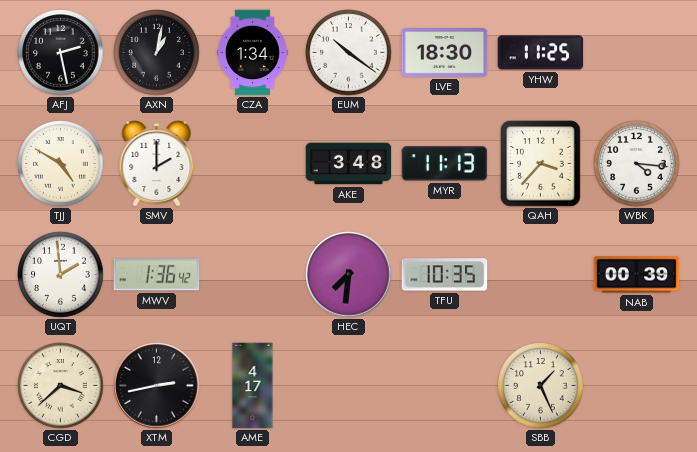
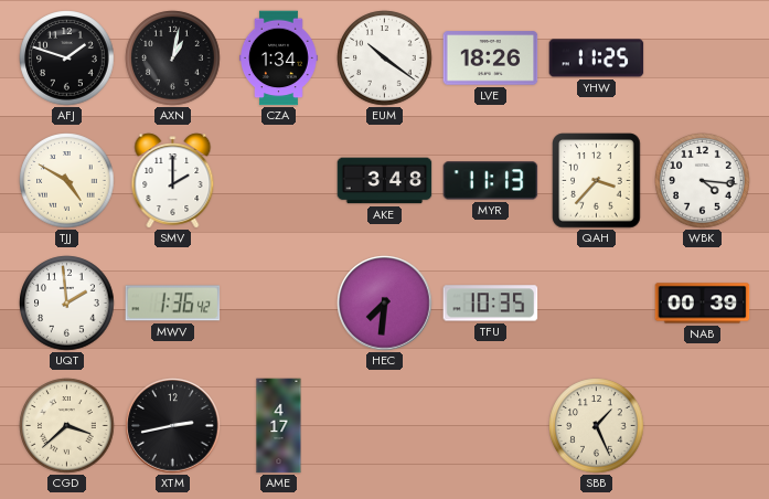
AFJ: 2:28 -> 1:48
LVE: 18:30 -> 18:26
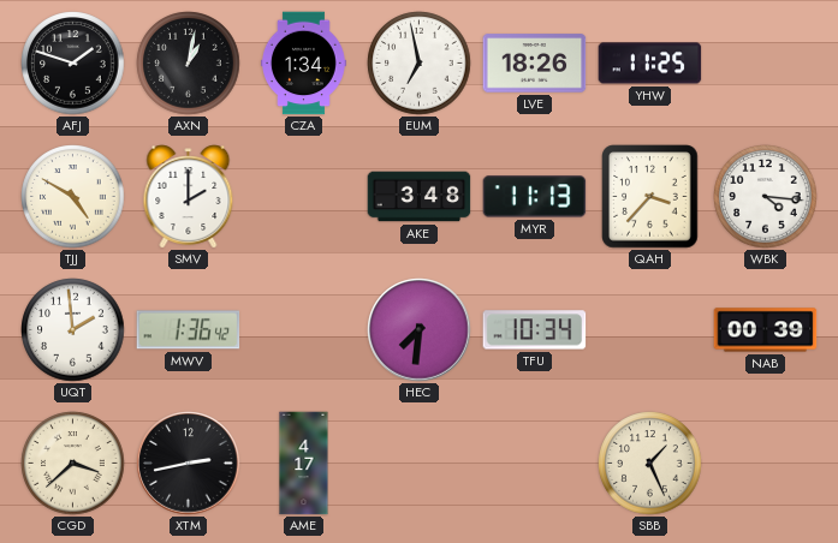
EUM: 10:21 -> 6:58
TFU: 10:35 -> 10:34
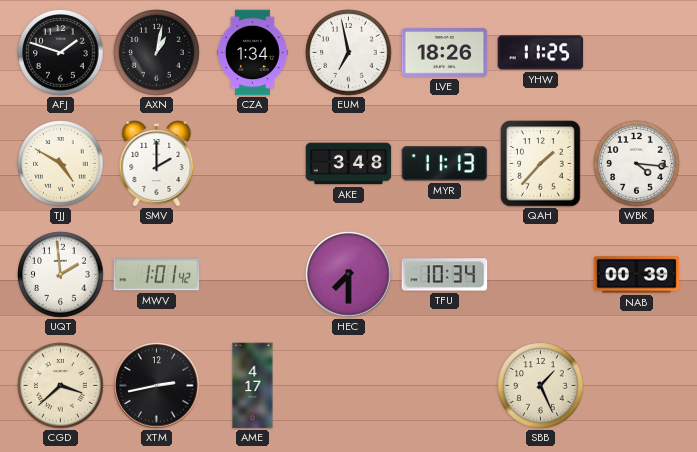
QAH: 3:37 -> 1:37
MWV: 1:36 -> 1:01
HEC: 7:31 -> 7:30
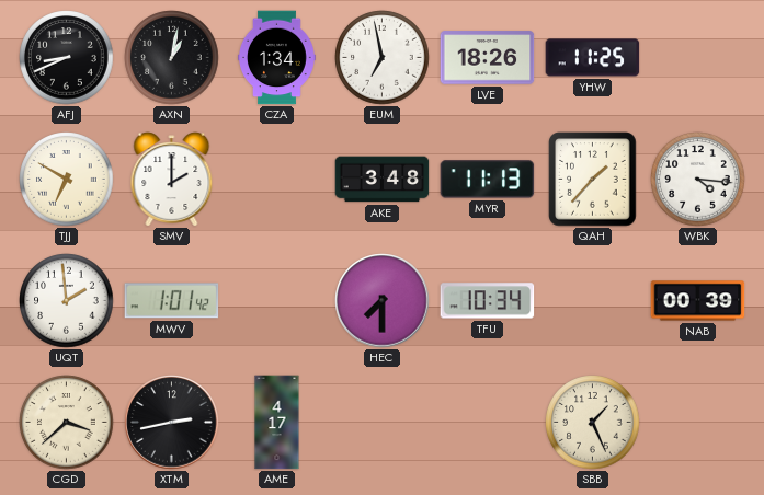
AFJ: 1:48 -> 8:41
TJJ: 4:50 -> 6:50
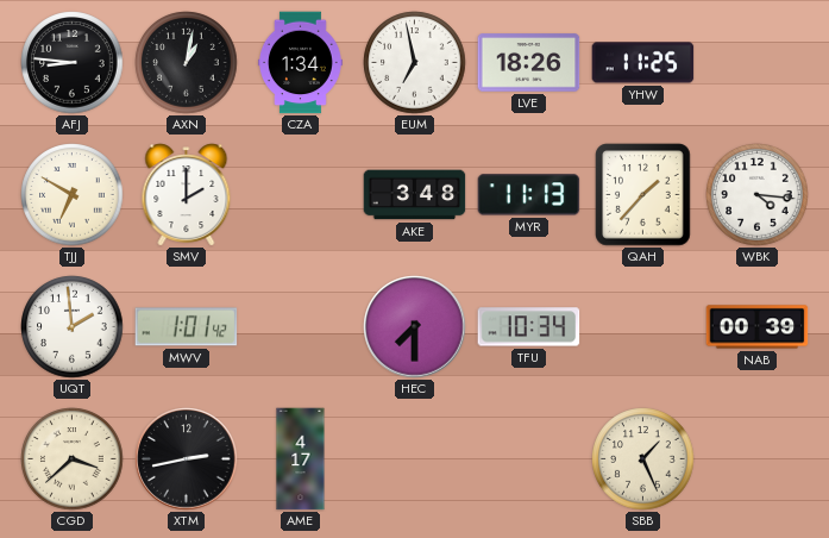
AFJ: 8:41 -> 8:46
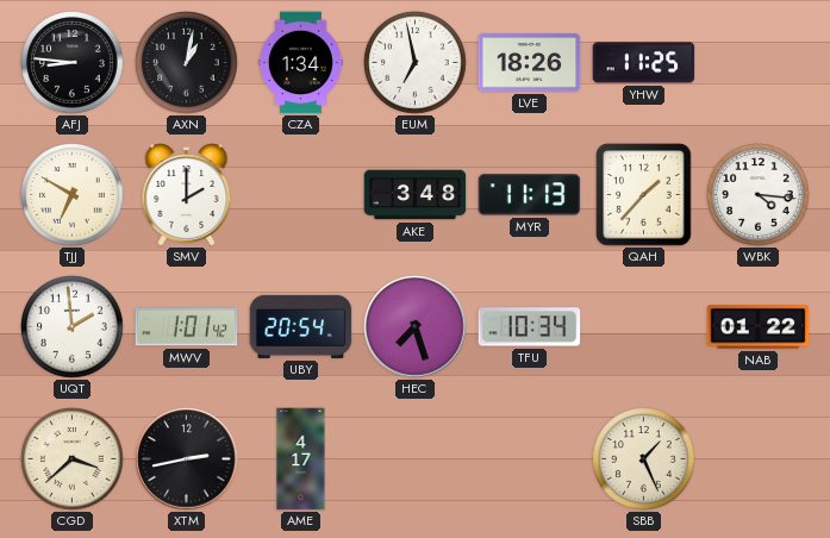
UBY: none -> 20:54
HEC: 7:30 -> 7:27
NAB: 00:39 -> 01:22
